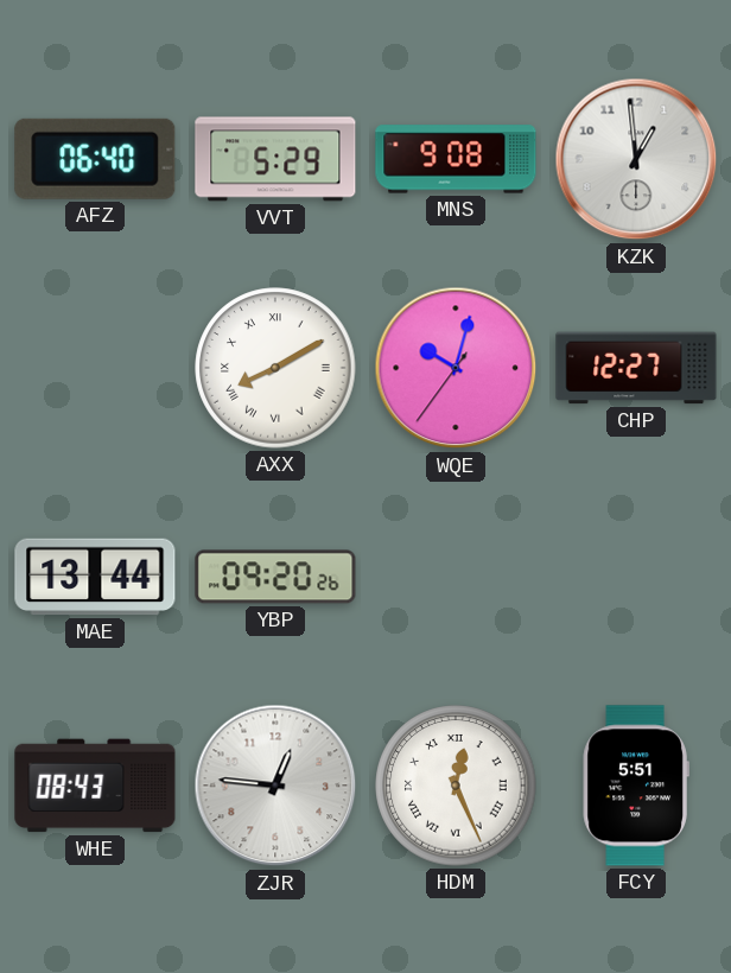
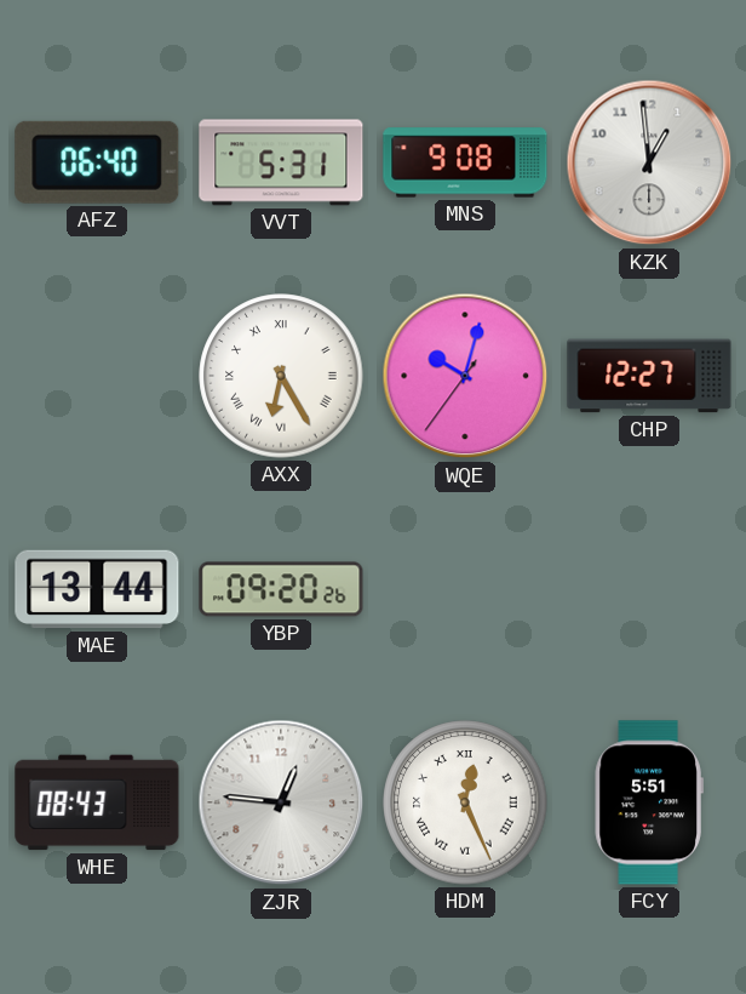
VVT: 5:29 -> 5:31
AXX: 8:10 -> 6:25
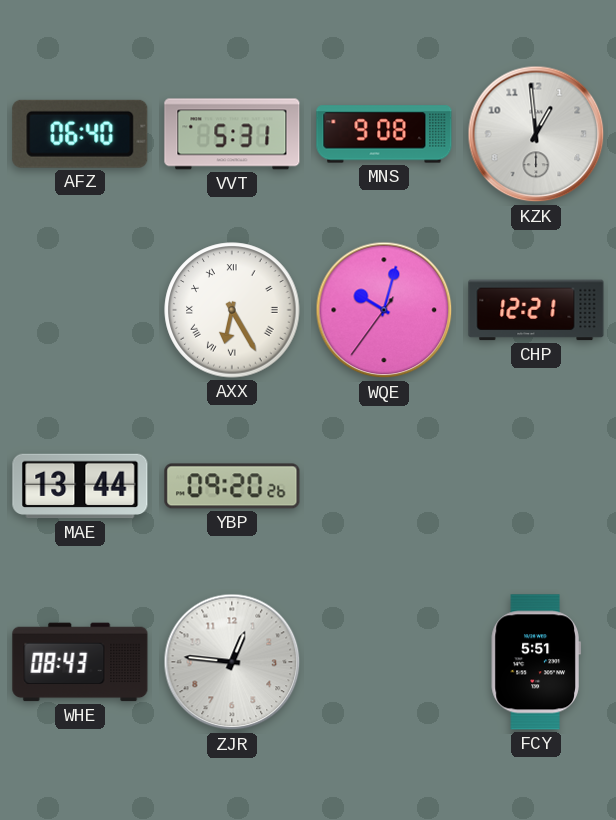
CHP: 12:27 -> 12:21
HDM: 12:26 -> none
